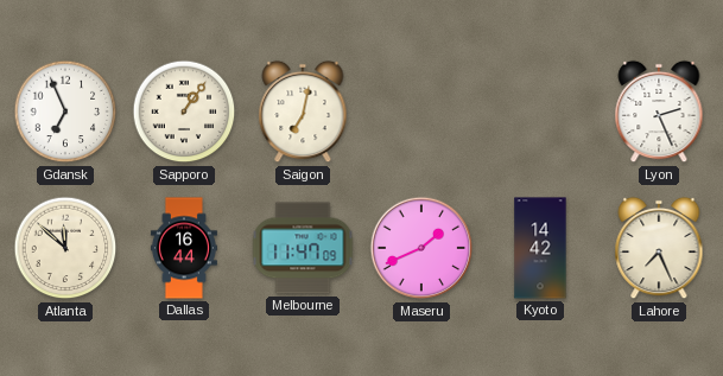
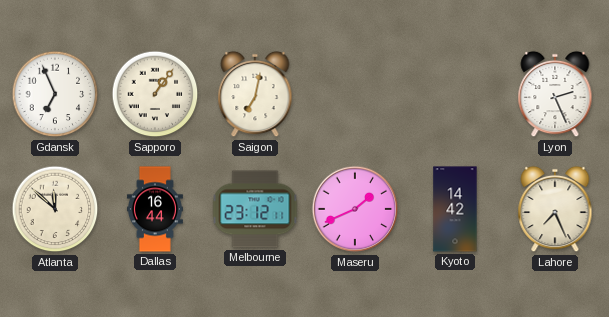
Melbourne: 11:47 -> 23:12
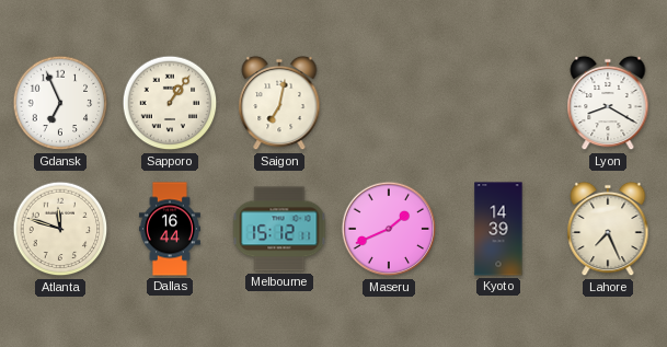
Lyon: 2:26 -> 8:20
Atlanta: 11:52 -> 11:48
Melbourne: 23:12 -> 15:12
Kyoto: 14:42 -> 14:39
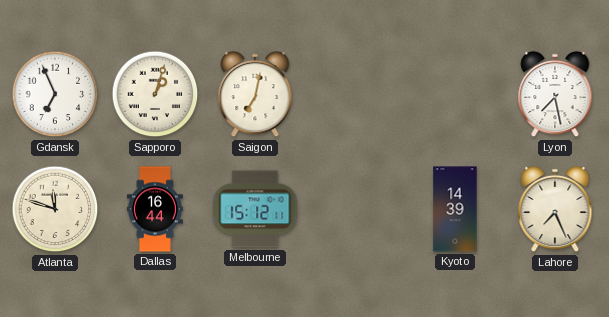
Sapporo: 1:06 -> 1:03
Lyon: 8:20 -> 7:28
Maseru: 1:41 -> none
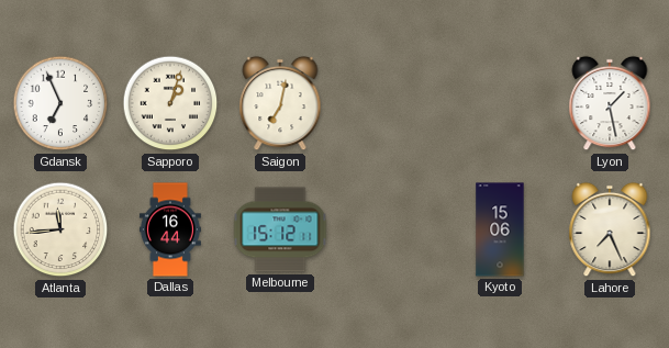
Lyon: 7:28 -> 1:28
Atlanta: 11:48 -> 11:44
Kyoto: 14:39 -> 15:06
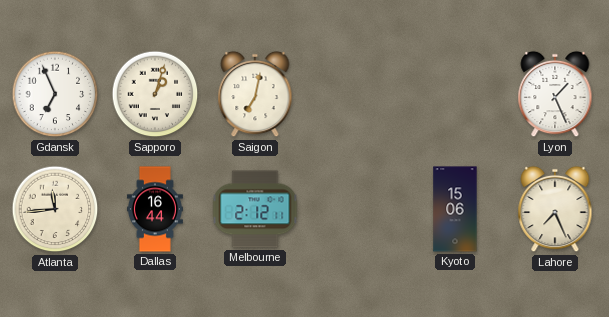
Lyon: 1:28 -> 1:26
Melbourne: 15:12 -> 2:12
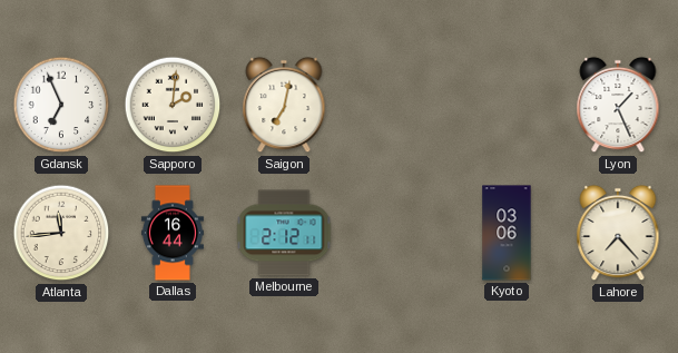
Sapporo: 1:03 -> 2:01
Kyoto: 15:06 -> 03:06
Lahore: 7:26 -> 7:23
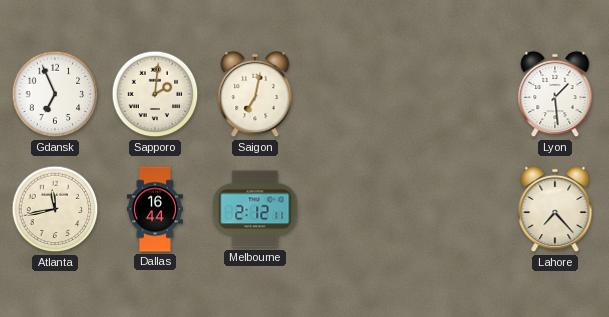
Lyon: 1:26 -> 1:29
Atlanta: 11:44 -> 11:43
Kyoto: 03:06 -> none
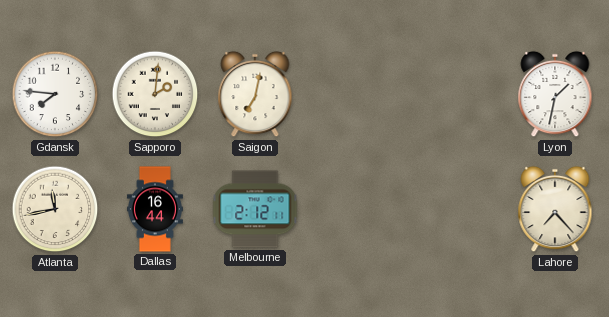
Gdansk: 6:56 -> 7:46
Lyon: 1:29 -> 1:32
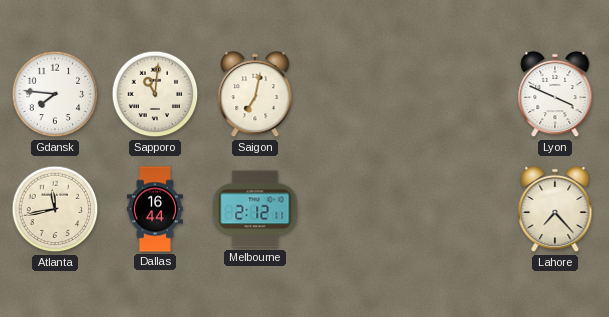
Sapporo: 2:01 -> 11:01
Lyon: 1:32 -> 3:49
